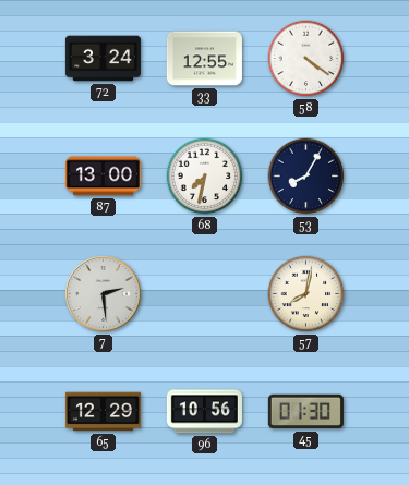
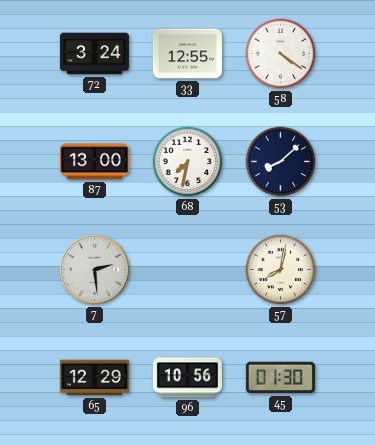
53: 8:05 -> 8:08
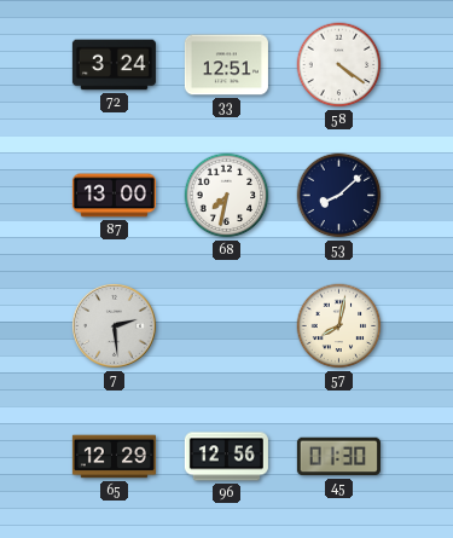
33: 12:55 -> 12:51
96: 10:56 -> 12:56
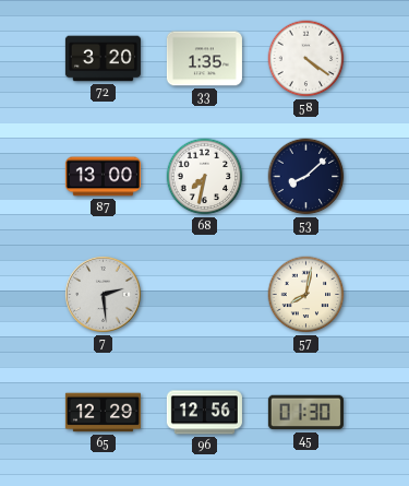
72: 3:24 -> 3:20
33: 12:51 -> 1:35
